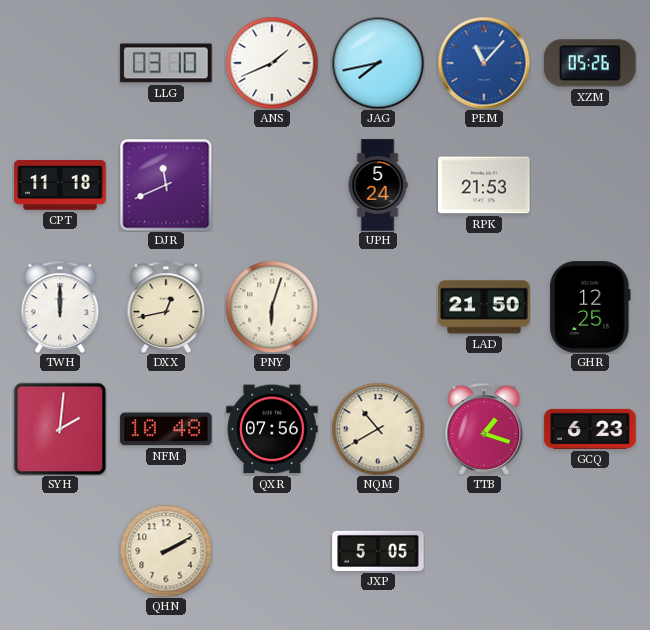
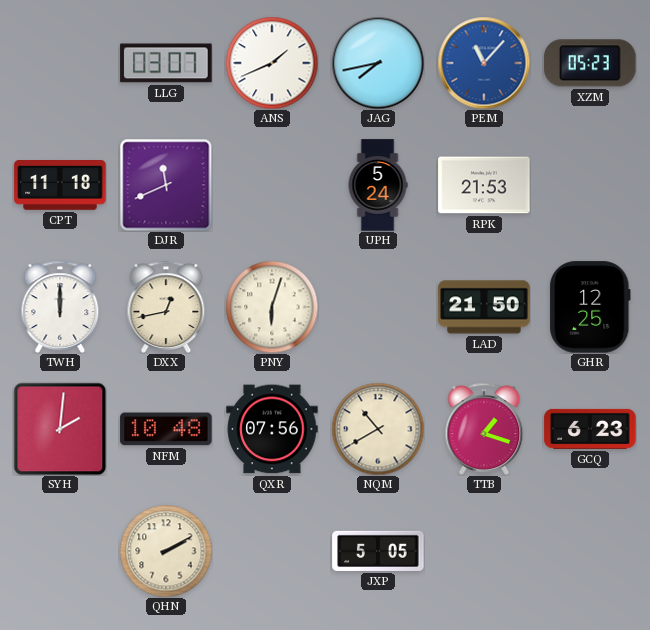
LLG: 03:10 -> 03:07
XZM: 05:26 -> 05:23
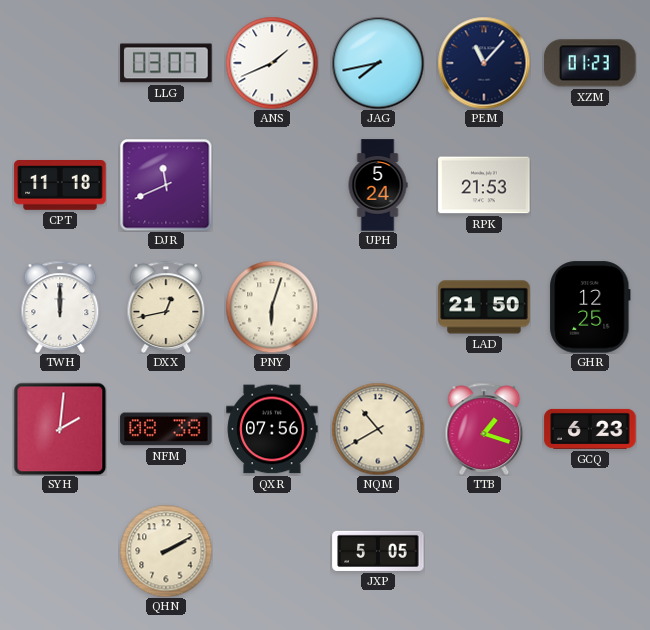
PEM dial: blue -> navy
XZM: 05:23 -> 01:23
NFM: 10:48 -> 08:38
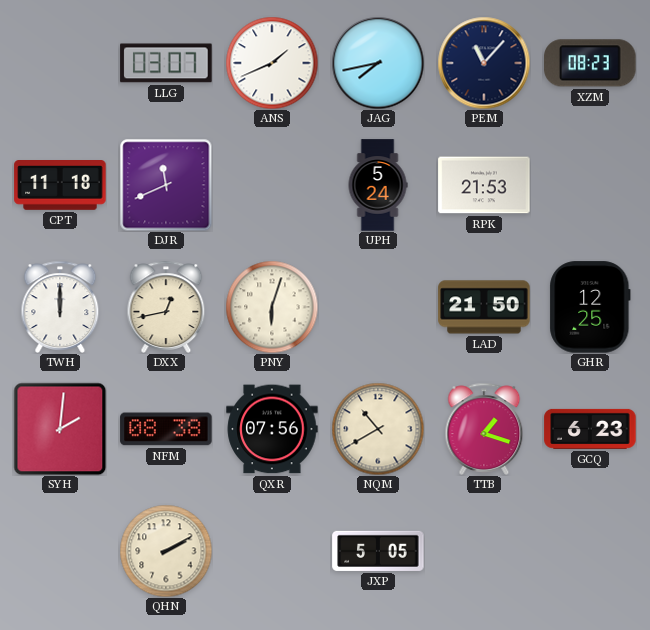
XZM: 01:23 -> 08:23
